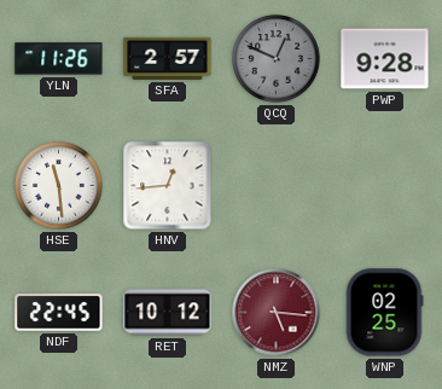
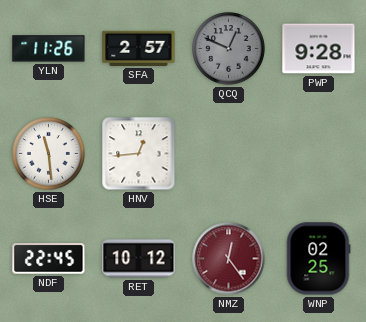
NMZ: 5:16 -> 12:24
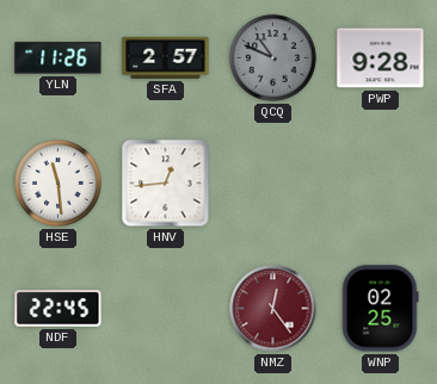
QCQ: 12:49 -> 10:49
RET: 10:12 -> none
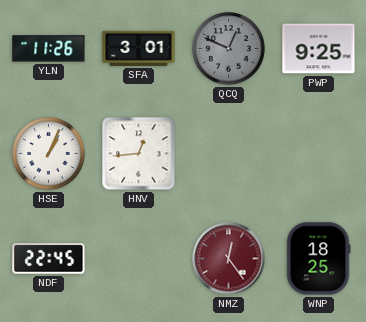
SFA: 2:57 -> 3:01
QCQ: 10:49 -> 12:49
PWP: 9:28 -> 9:25
HSE: 11:29 -> 1:04
WNP: 02:25 -> 18:25
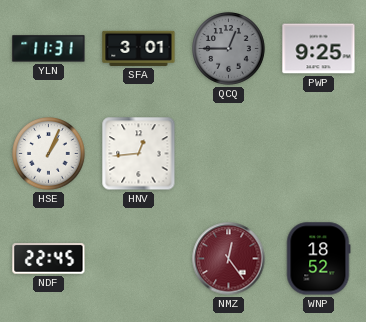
YLN: 11:26 -> 11:31
QCQ: 12:49 -> 12:45
WNP: 18:25 -> 18:52
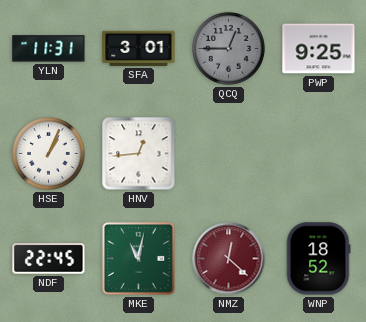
MKE: none -> 11:02
NMZ: 12:24 -> 12:22
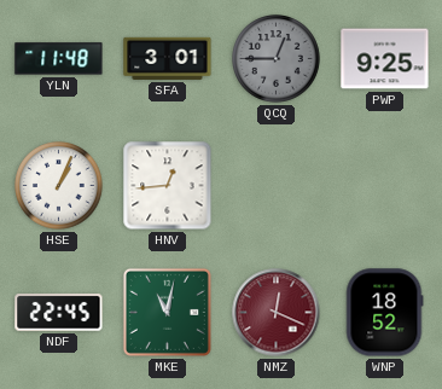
YLN: 11:31 -> 11:48
NMZ: 12:22 -> 12:19
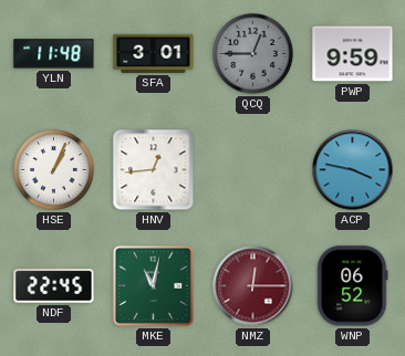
PWP: 9:25 -> 9:59
ACP: none -> 3:47
NMZ: 12:19 -> 12:15
WNP: 18:52 -> 06:52
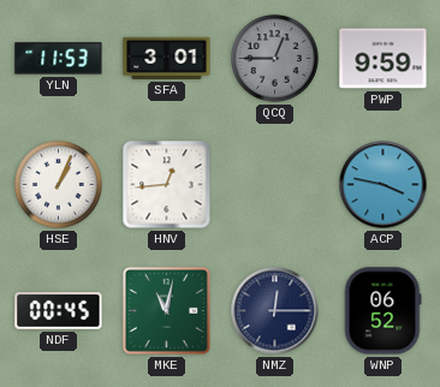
YLN: 11:48 -> 11:53
NDF: 22:45 -> 00:45
NMZ dial: burgundy -> navy
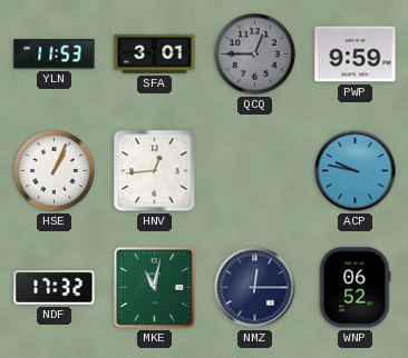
ACP: 3:47 -> 9:47
NDF: 00:45 -> 17:32
